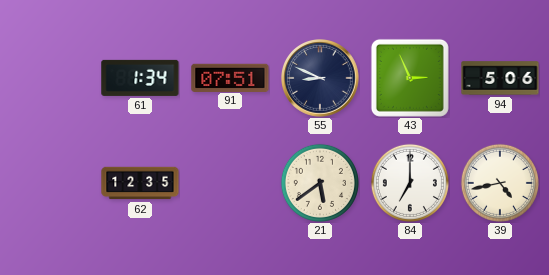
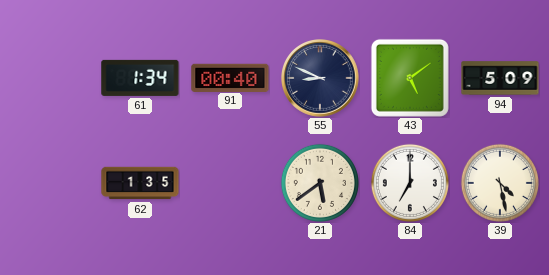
91: 07:51 -> 00:40
43: 2:56 -> 5:09
94: 5:06 -> 5:09
62: 12:35 -> 1:35
39: 4:43 -> 4:28
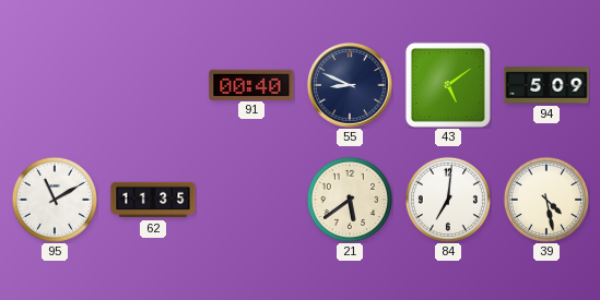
61: 1:34 -> none
95: none -> 11:10
62: 1:35 -> 11:35
84: 7:00 -> 7:01
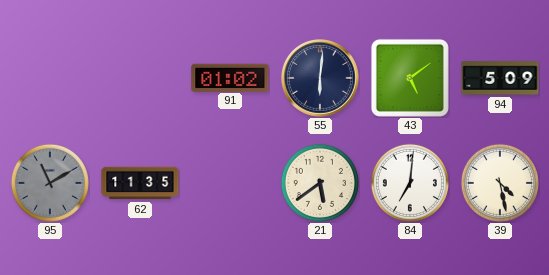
91: 00:40 -> 01:02
55: 8:49 -> 6:01
95 dial: white -> grey
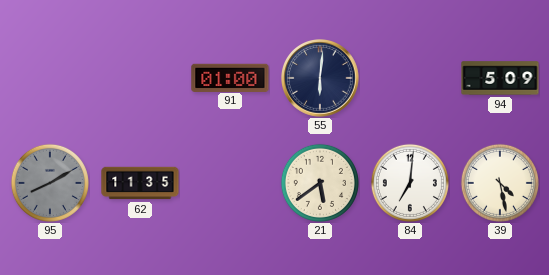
91: 01:02 -> 01:00
43: 5:09 -> none
95: 11:10 -> 8:10
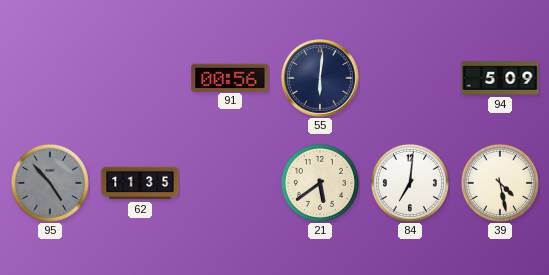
91: 01:00 -> 00:56
95: 8:10 -> 4:53
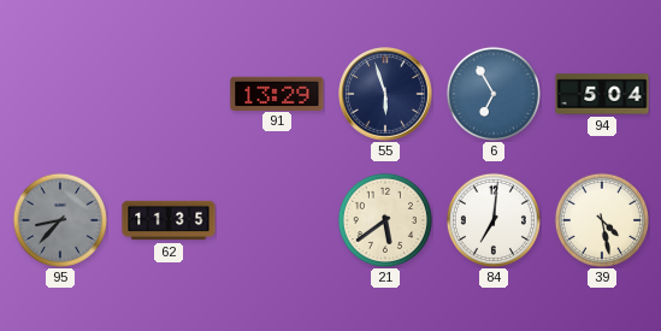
91: 00:56 -> 13:29
55: 6:01 -> 5:57
6: none -> 6:55
94: 5:09 -> 5:04
95: 4:53 -> 8:37
